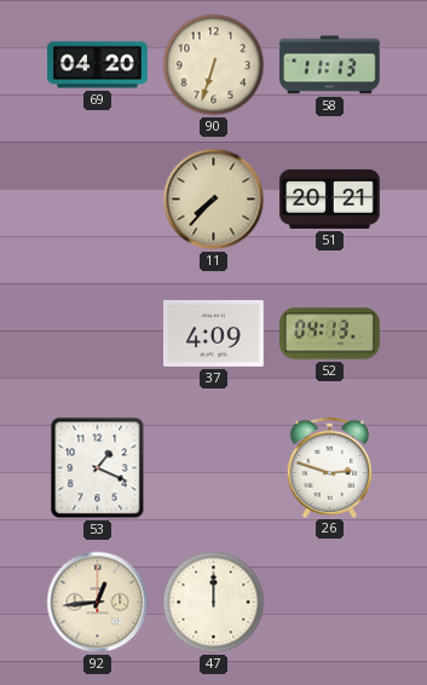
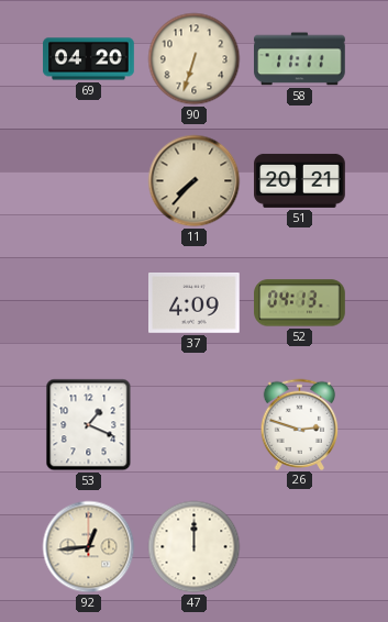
58: 11:13 -> 11:11
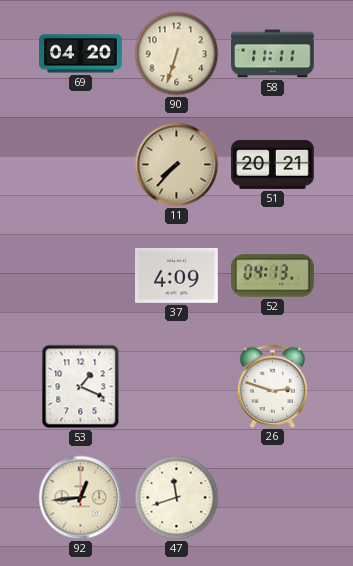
47: 12:00 -> 11:42
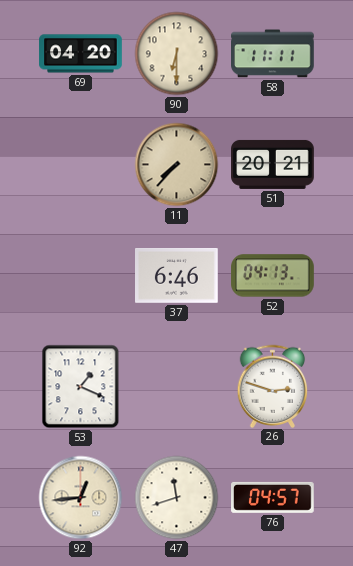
90: 6:33 -> 6:30
37: 4:09 -> 6:46
76: none -> 04:57
